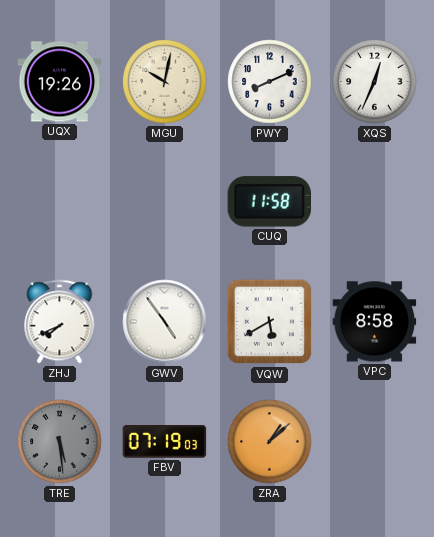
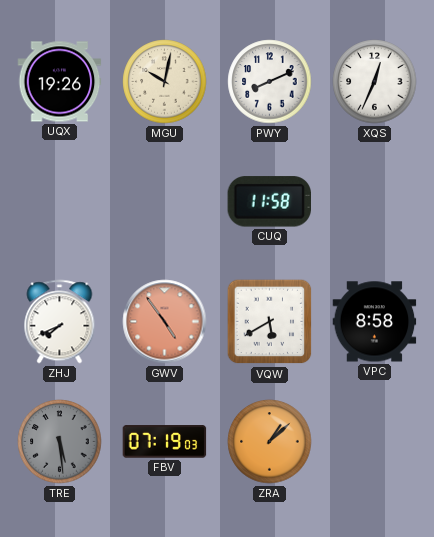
GWV dial: white -> salmon
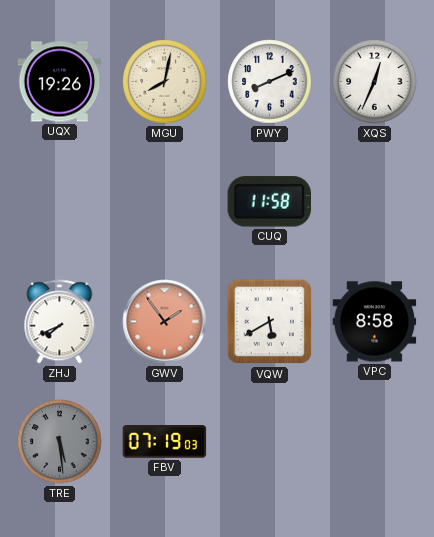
MGU: 10:02 -> 8:02
GWV: 4:54 -> 1:54
ZRA: 1:08 -> none
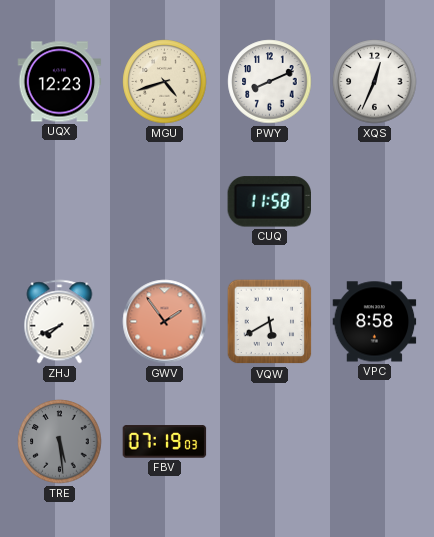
UQX: 19:26 -> 12:23
MGU: 8:02 -> 4:42
